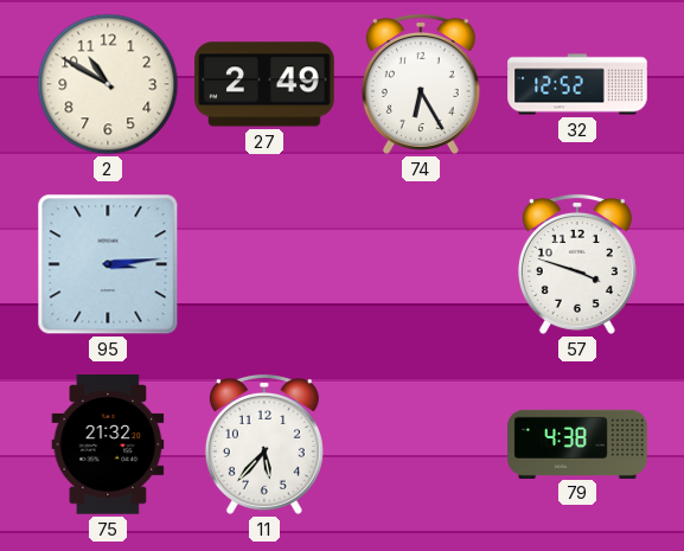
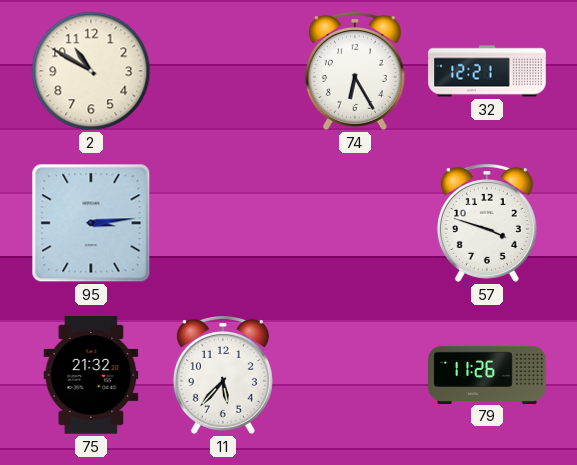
27: 2:49 -> none
32: 12:52 -> 12:21
79: 4:38 -> 11:26
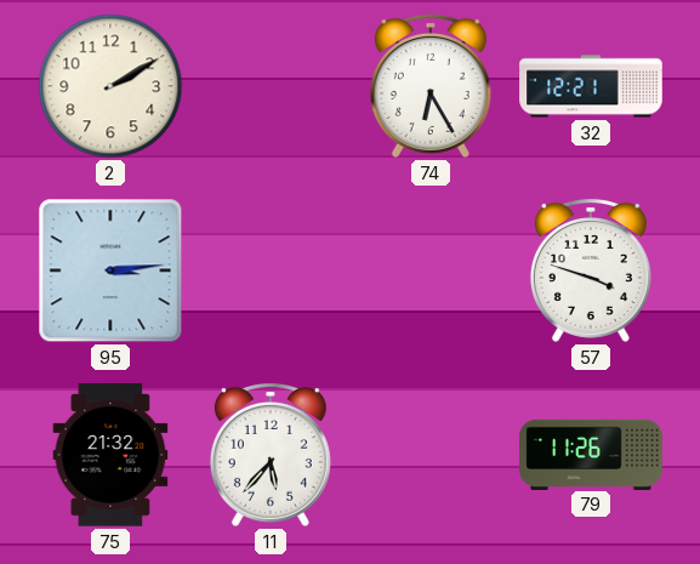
2: 10:50 -> 2:10
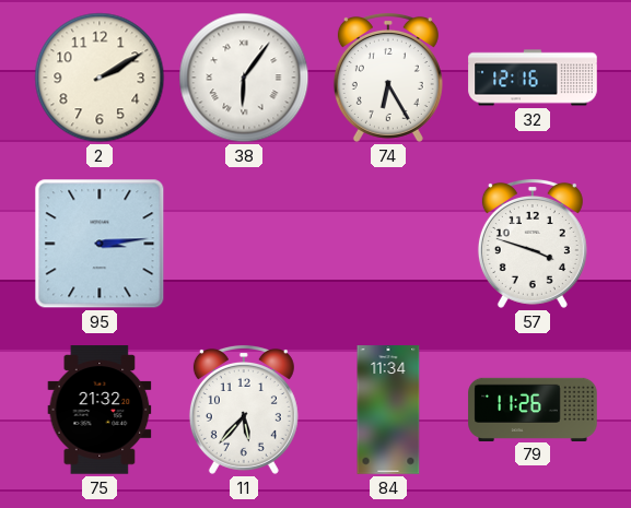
38: none -> 6:06
32: 12:21 -> 12:16
84: none -> 11:34
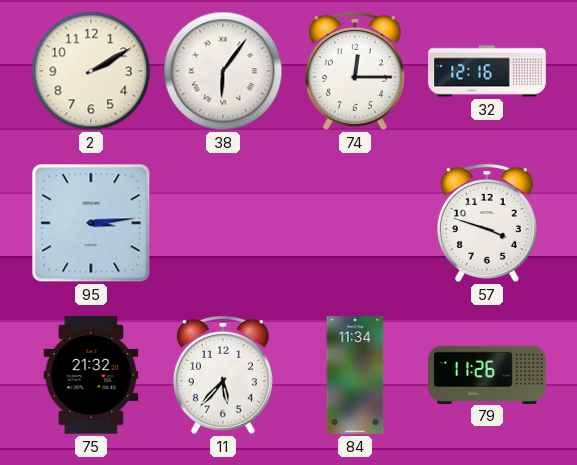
74: 6:25 -> 12:15
